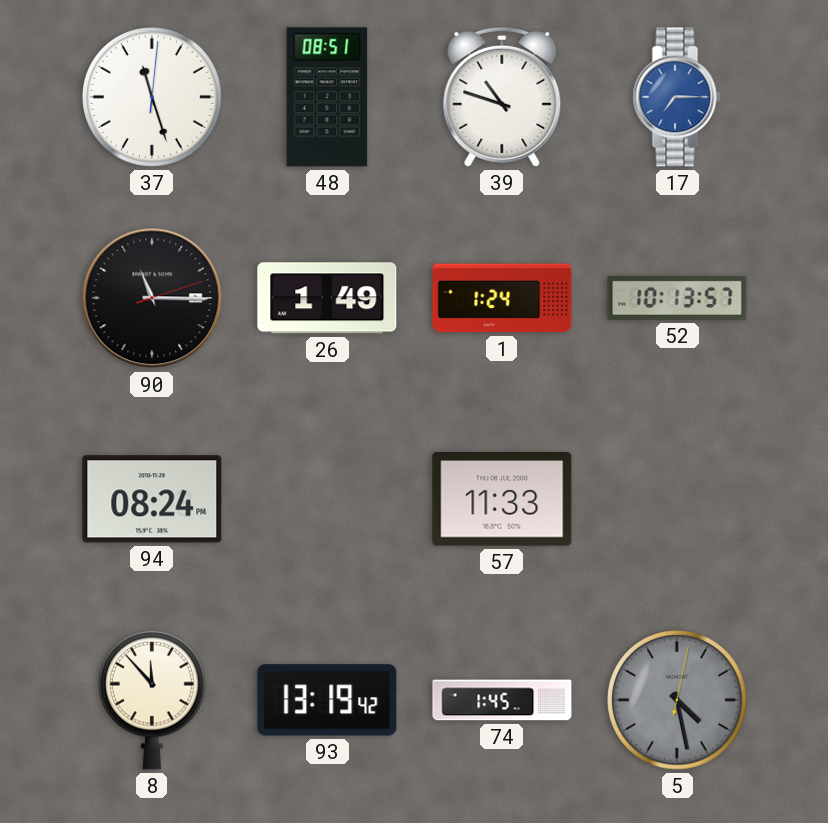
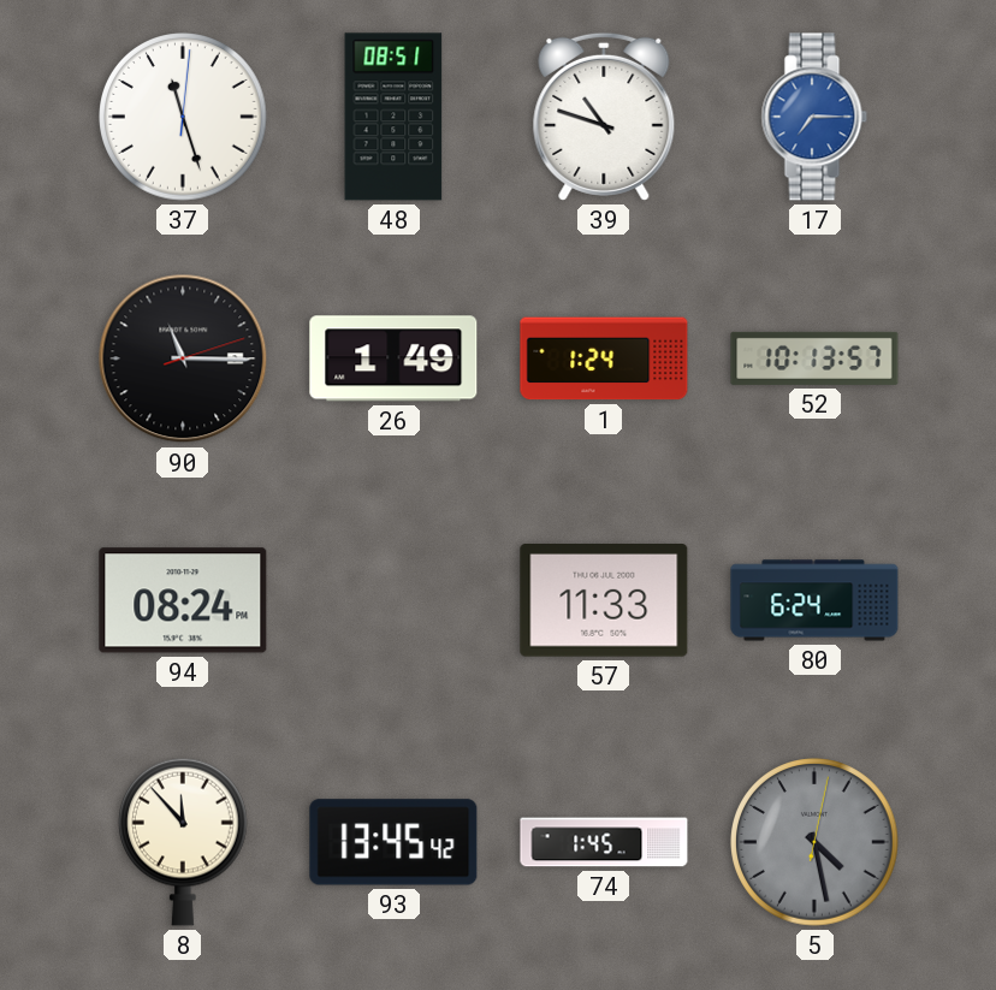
80: none -> 6:24
93: 13:19 -> 13:45
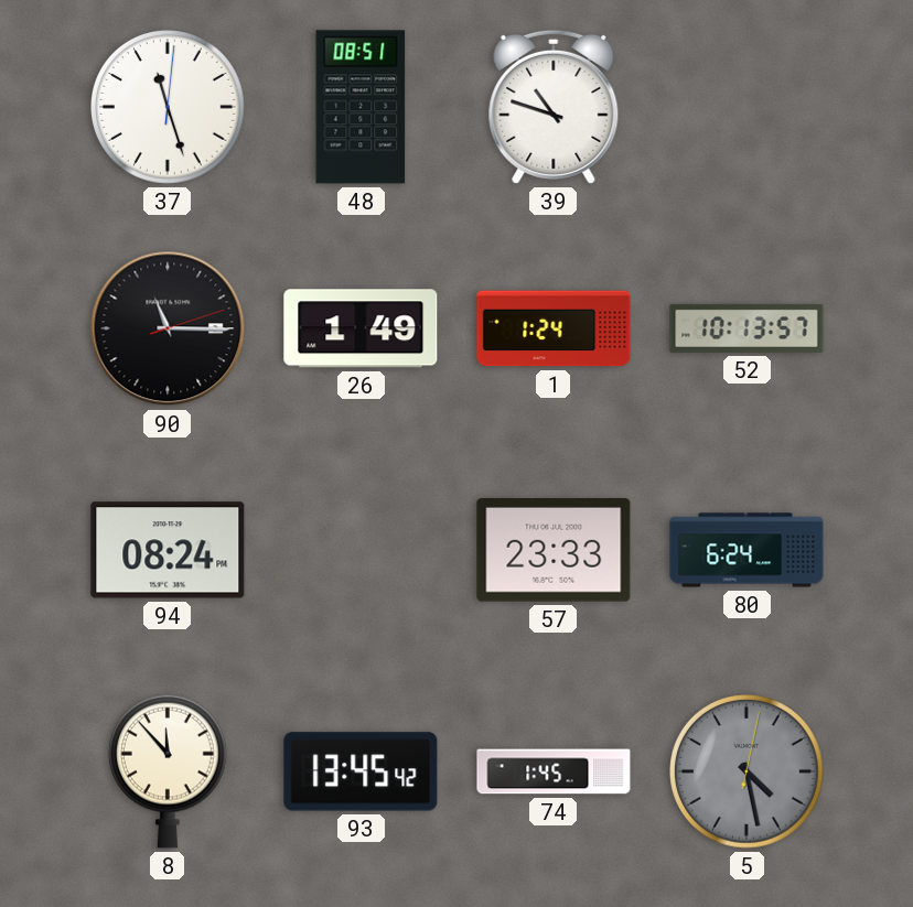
17: 7:15 -> none
57: 11:33 -> 23:33
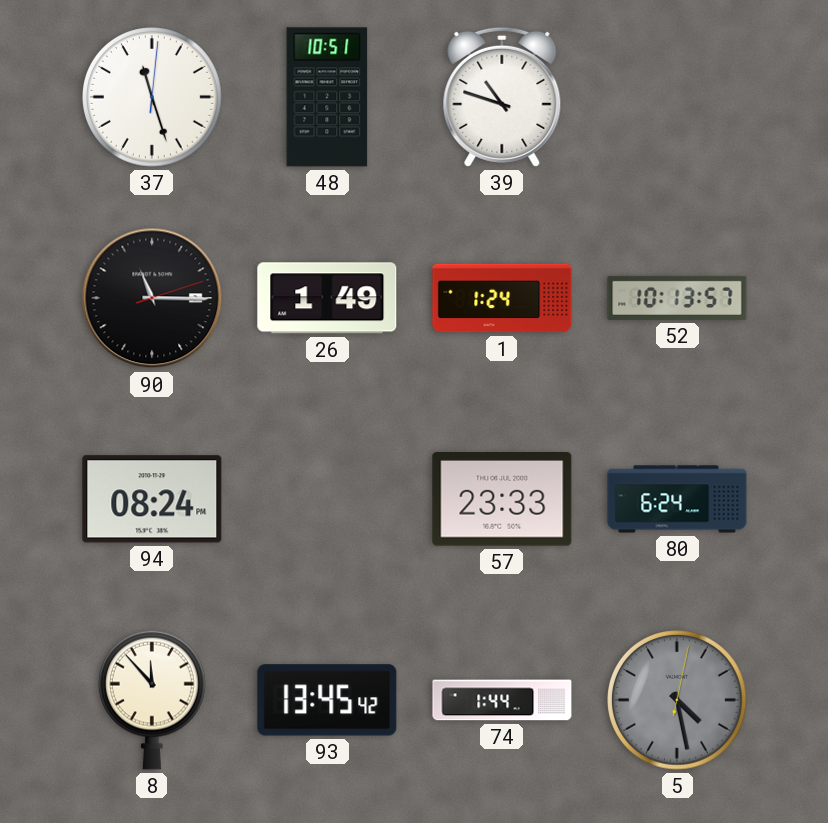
48: 08:51 -> 10:51
74: 1:45 -> 1:44
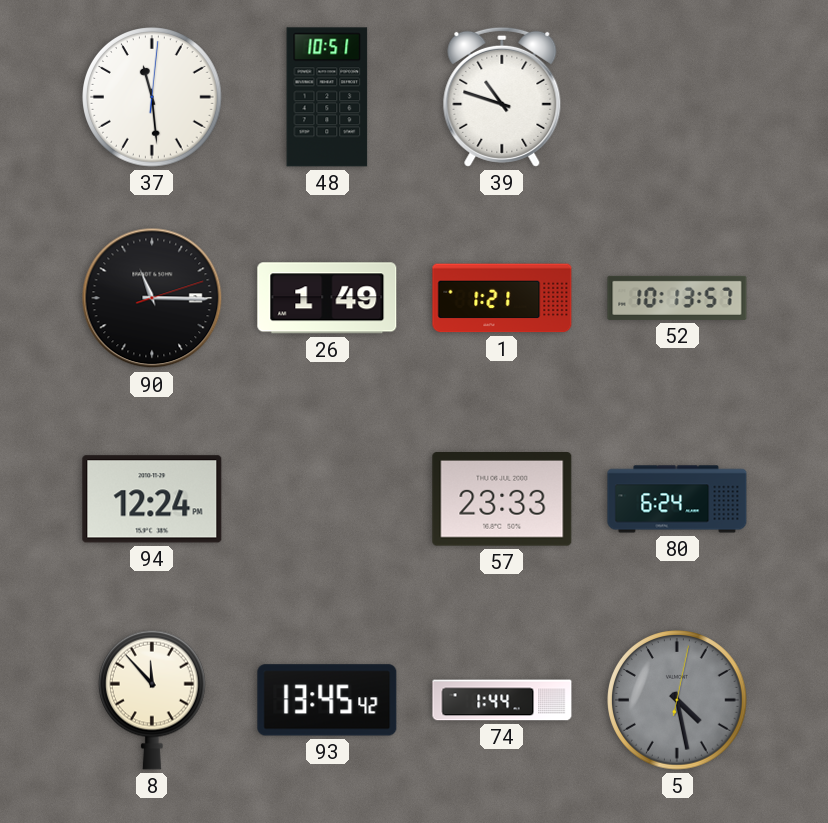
37: 11:27 -> 11:29
1: 1:24 -> 1:21
94: 08:24 -> 12:24
